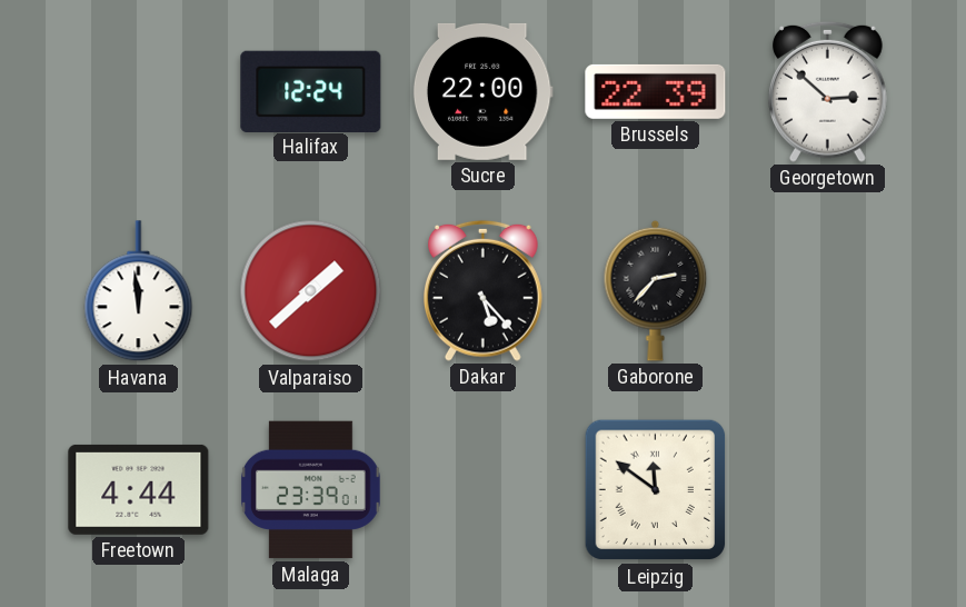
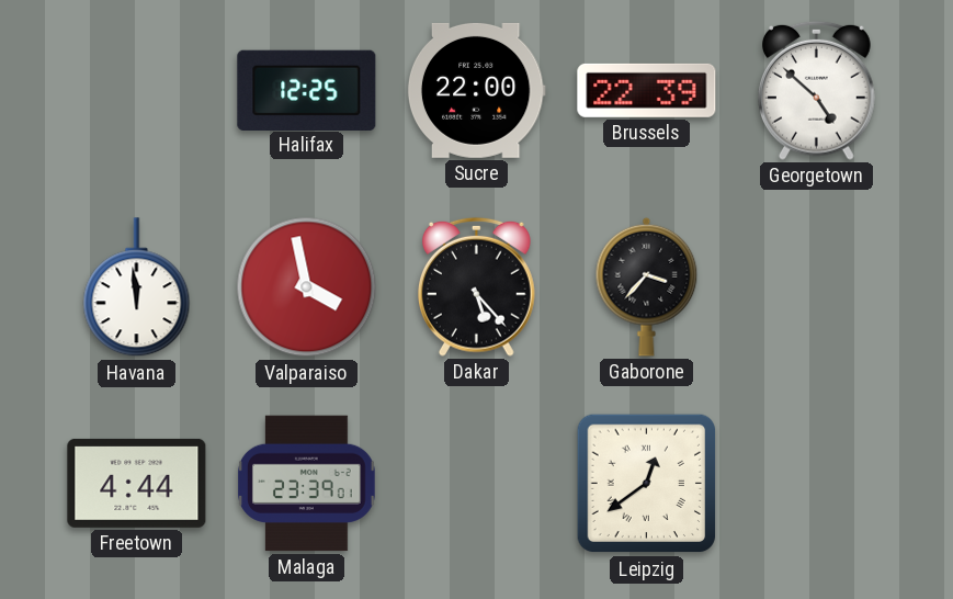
Halifax: 12:24 -> 12:25
Georgetown: 2:52 -> 4:52
Valparaiso: 1:38 -> 3:58
Gaborone: 2:37 -> 3:37
Leipzig: 11:51 -> 12:39
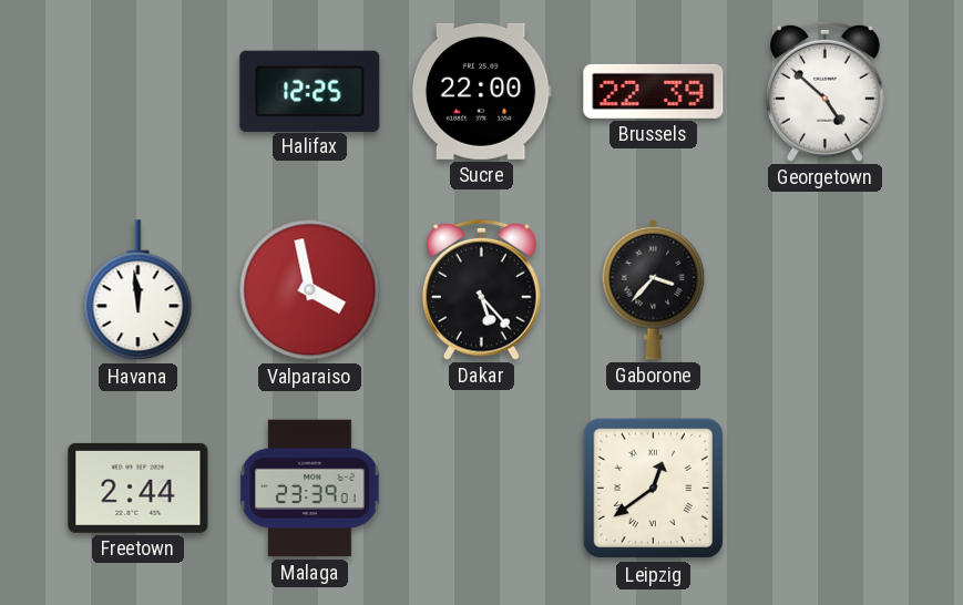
Freetown: 4:44 -> 2:44
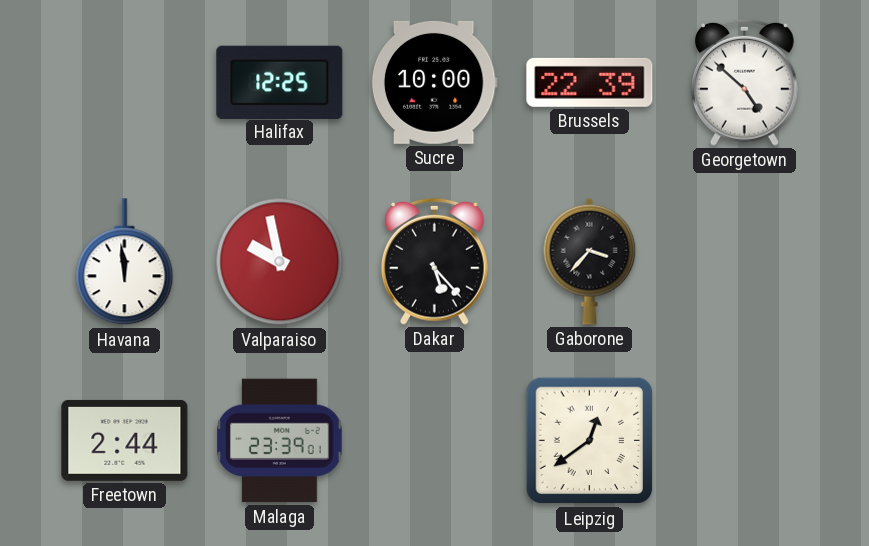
Sucre: 22:00 -> 10:00
Valparaiso: 3:58 -> 9:58
